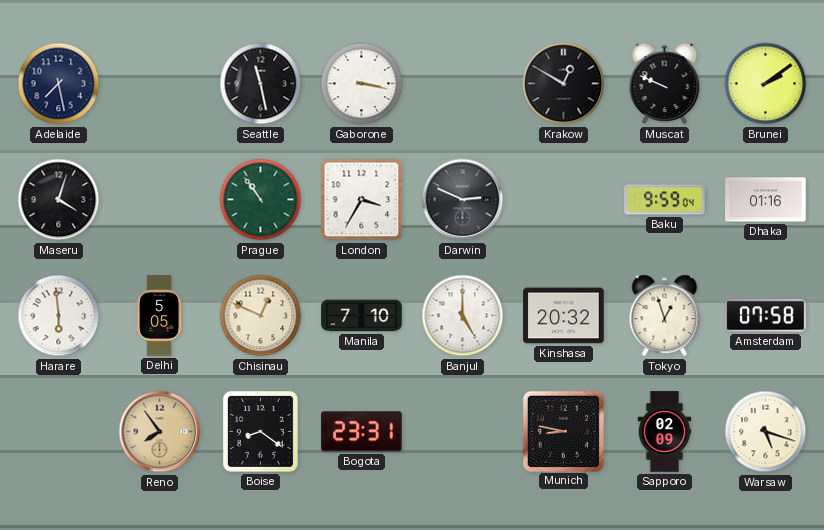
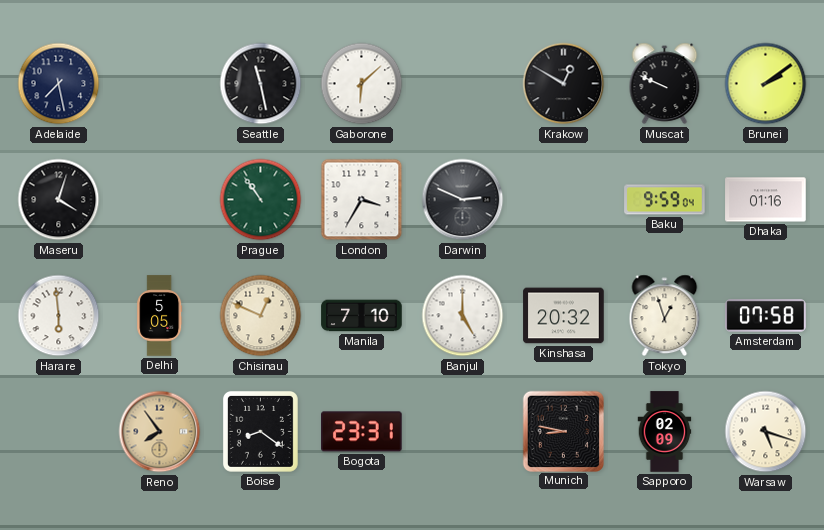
Gaborone: 3:17 -> 6:08
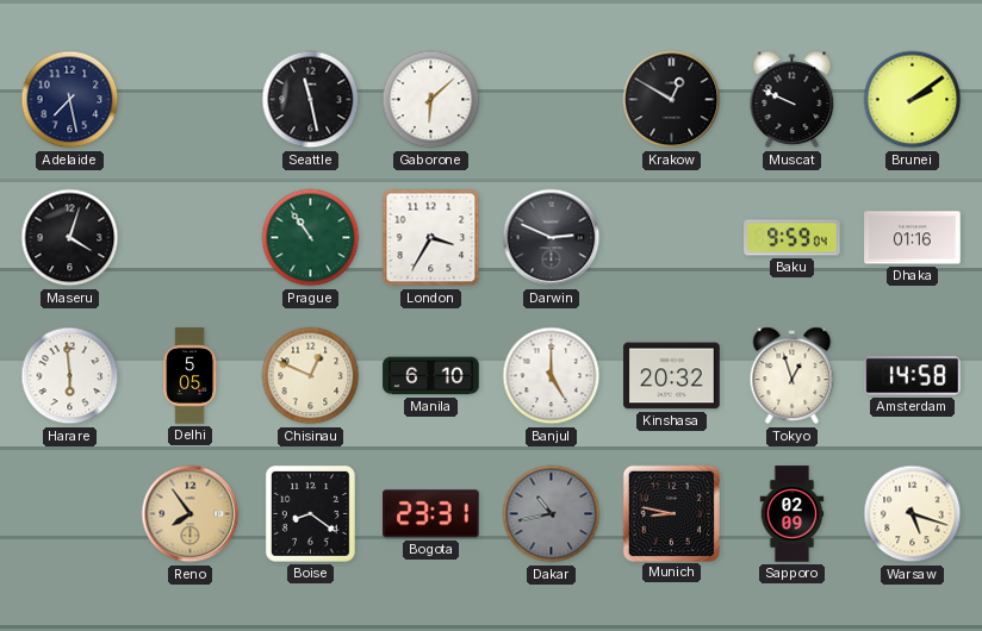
Manila: 7:10 -> 6:10
Amsterdam: 07:58 -> 14:58
Dakar: none -> 10:43
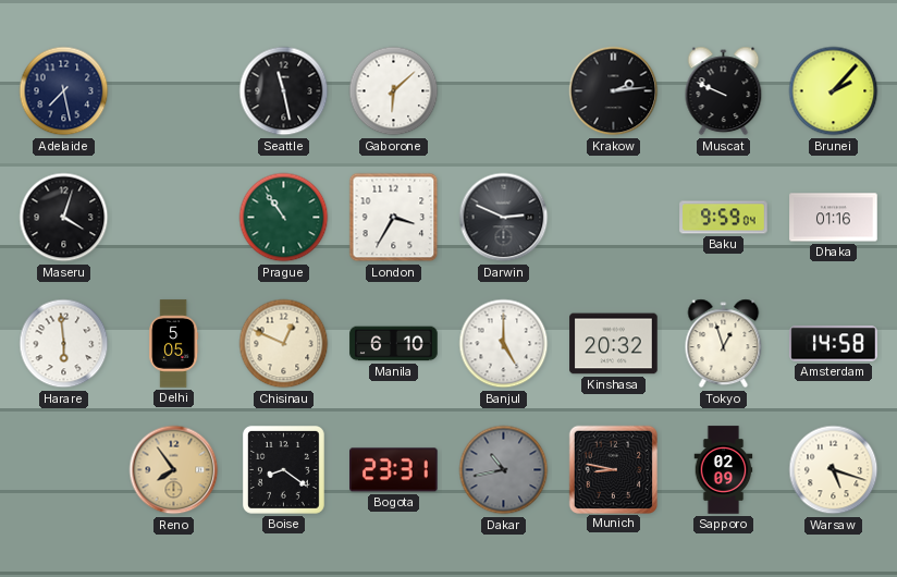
Krakow: 12:50 -> 2:14
Brunei: 2:09 -> 2:07
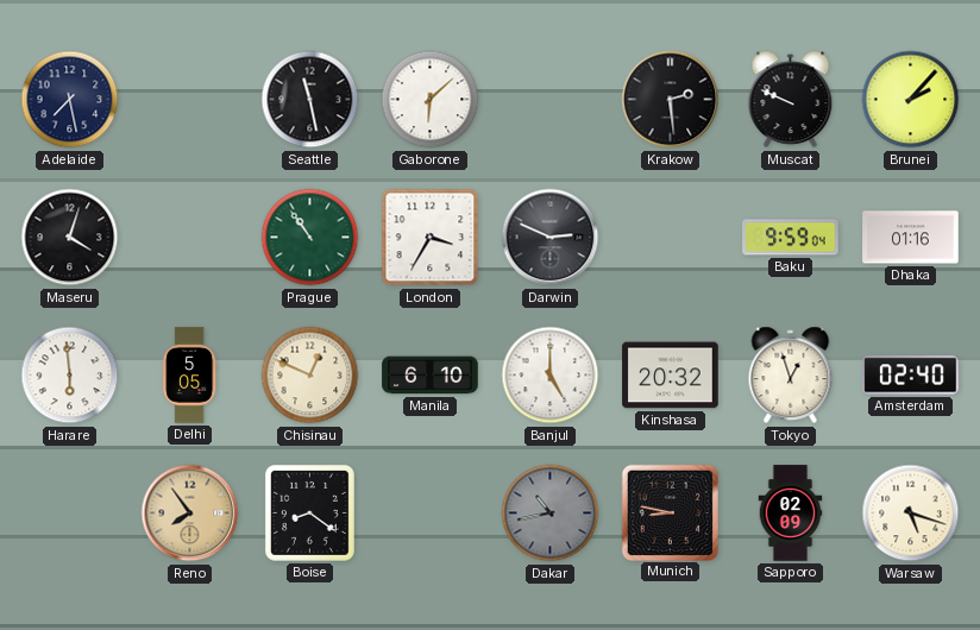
Krakow: 2:14 -> 2:29
Amsterdam: 14:58 -> 02:40
Bogota: 23:31 -> none
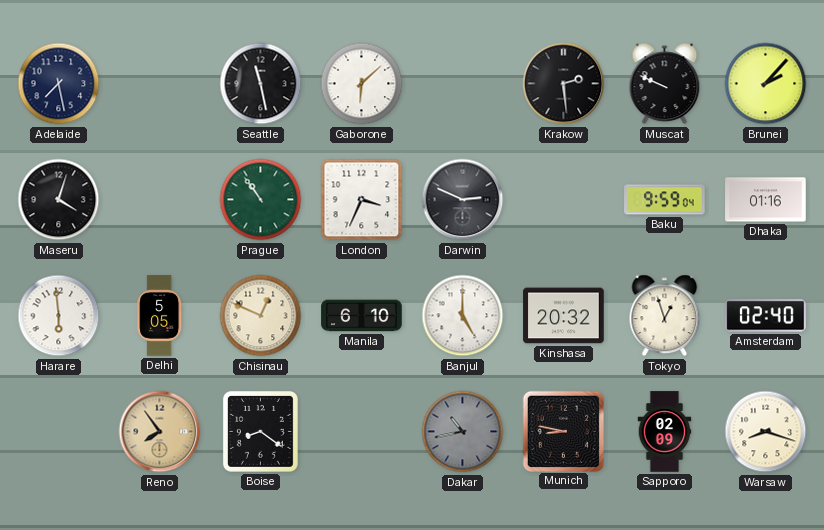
London: 3:35 -> 3:34
Warsaw: 5:18 -> 8:18
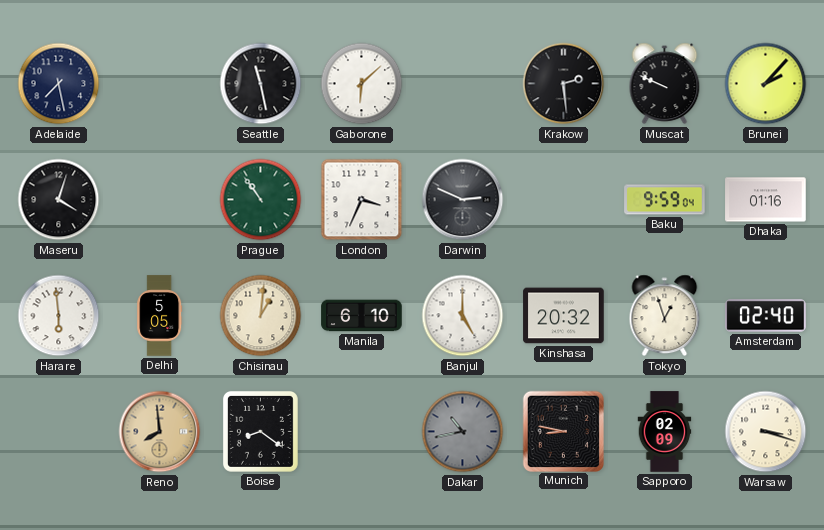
Chisinau: 12:49 -> 1:01
Reno: 7:54 -> 7:59
Warsaw: 8:18 -> 3:18
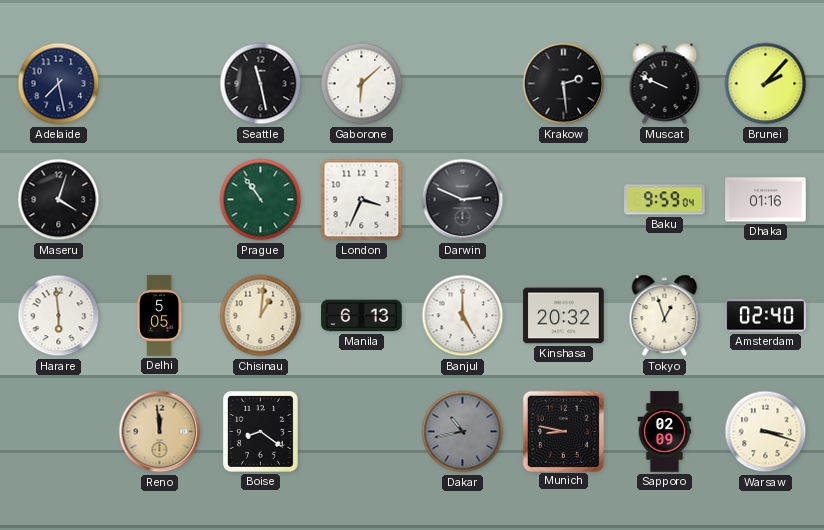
Manila: 6:10 -> 6:13
Reno: 7:59 -> 11:59
